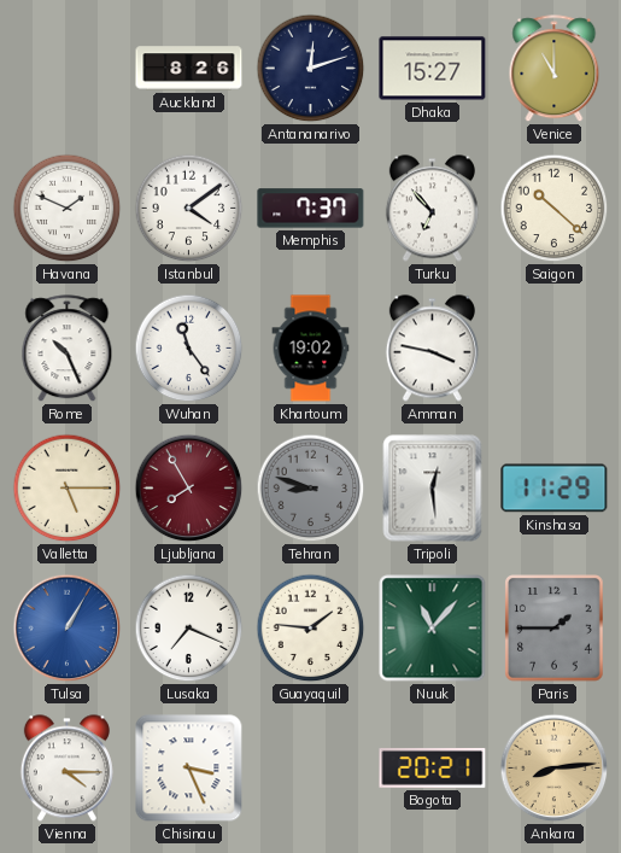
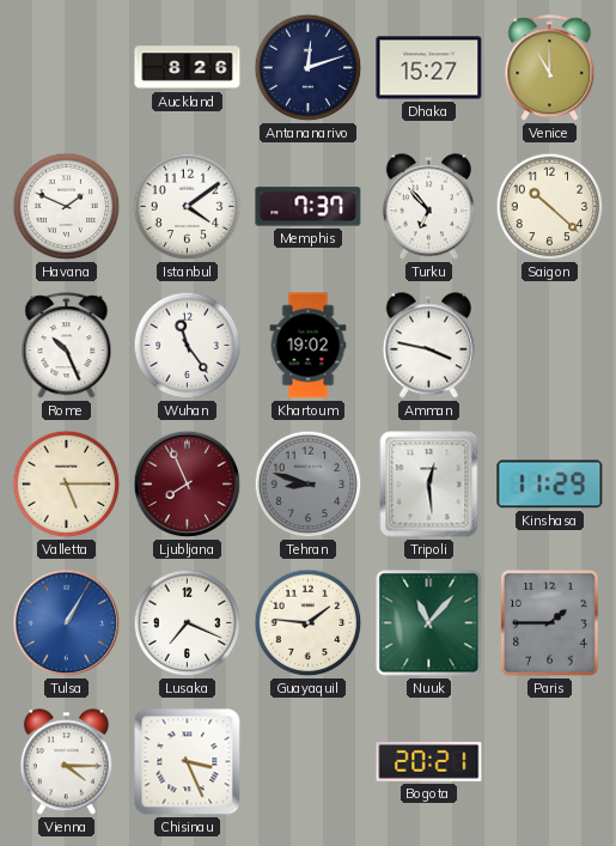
Ljubljana: 7:55 -> 7:56
Ankara: 8:14 -> none
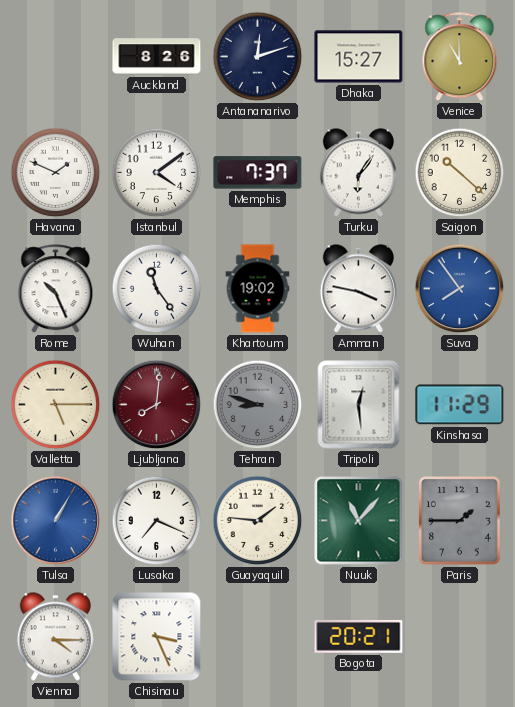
Turku: 6:53 -> 6:06
Suva: none -> 7:54
Ljubljana: 7:56 -> 8:01
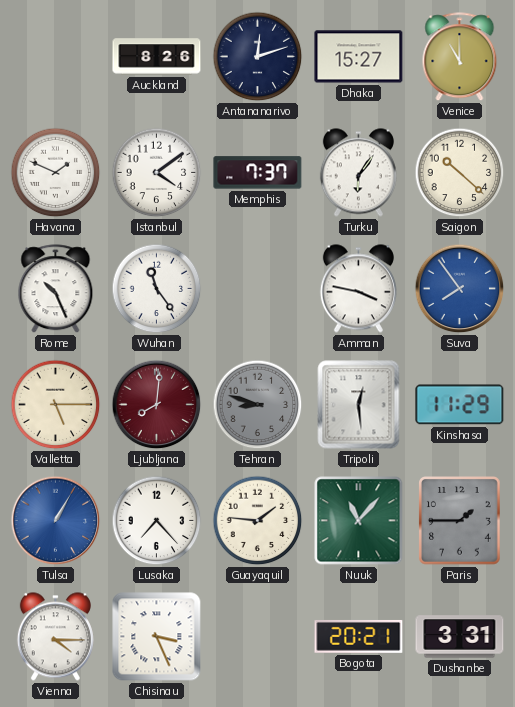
Khartoum: 19:02 -> none
Lusaka: 7:19 -> 7:23
Dushanbe: none -> 3:31
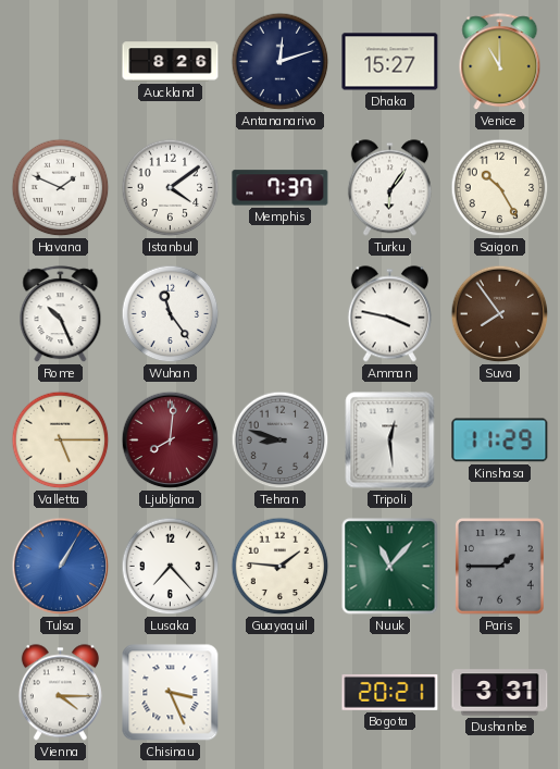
Saigon: 10:22 -> 10:25
Suva dial: blue -> brown
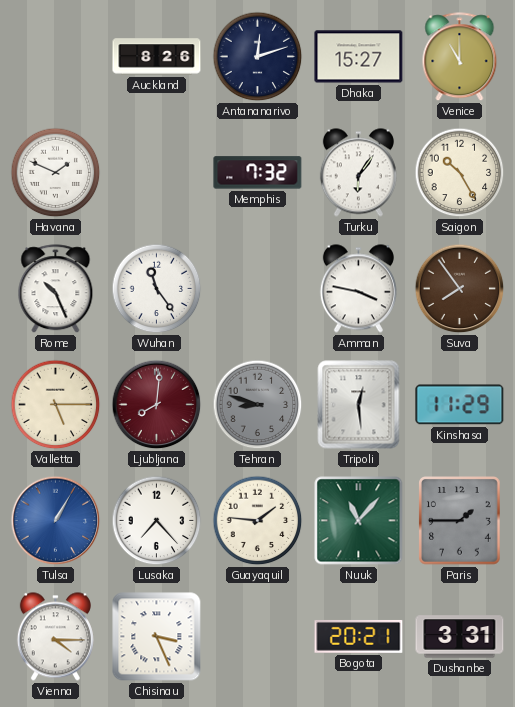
Istanbul: 4:09 -> none
Memphis: 7:37 -> 7:32
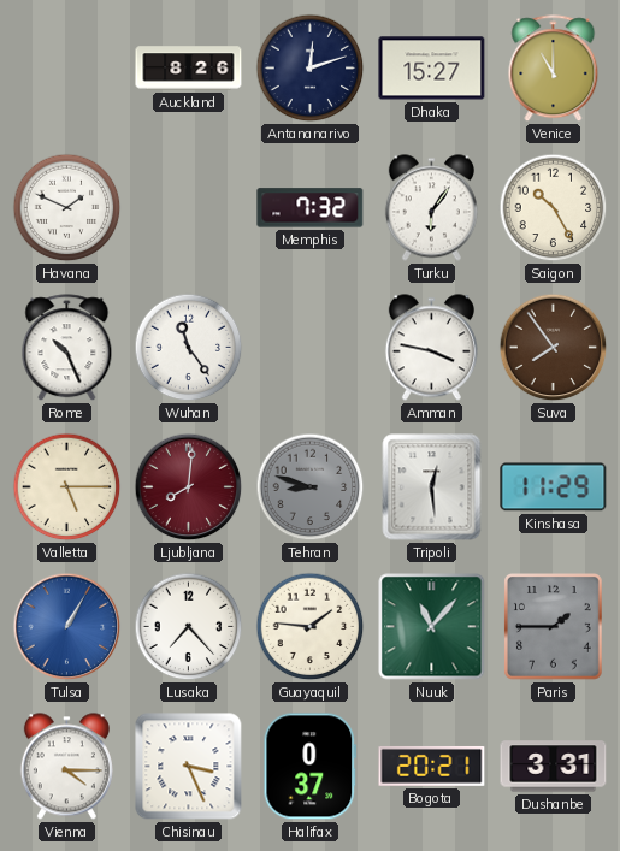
Halifax: none -> 0:37
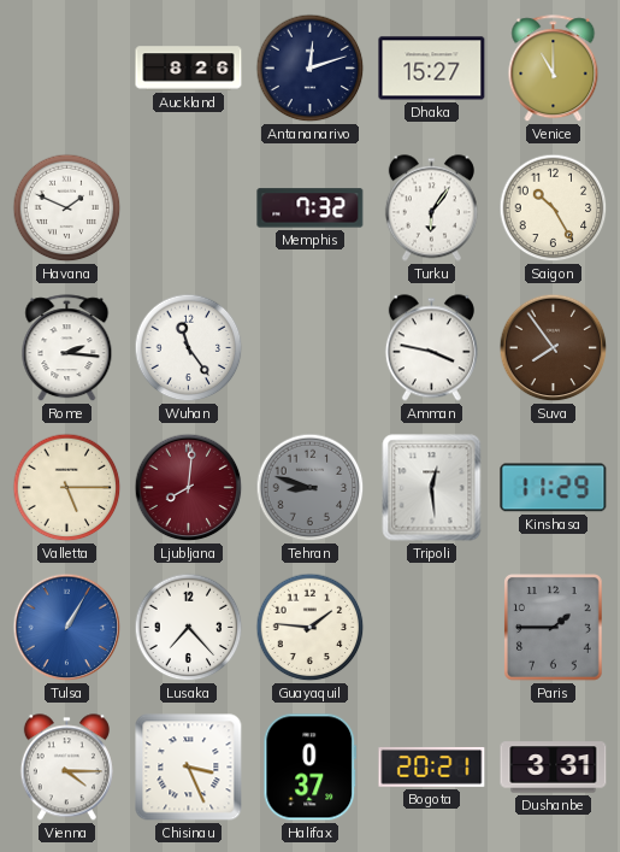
Rome: 10:26 -> 2:16
Nuuk: 11:07 -> none
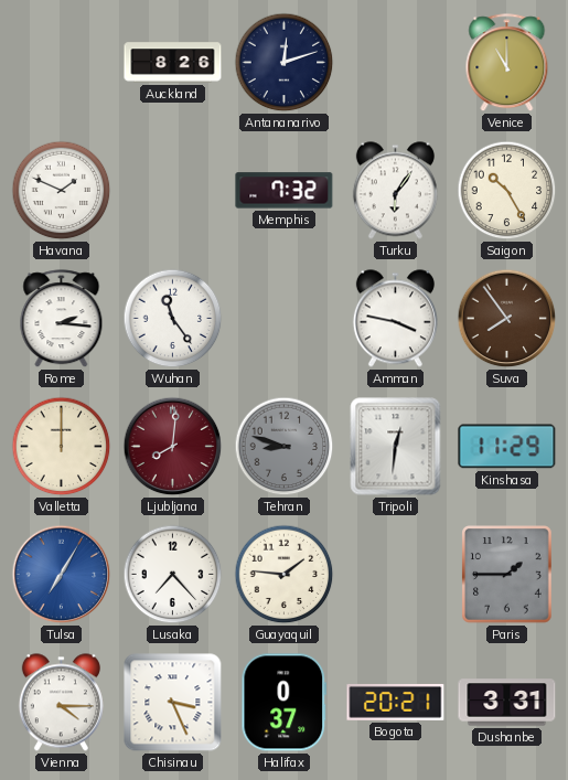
Dhaka: 15:27 -> none
Valletta: 5:15 -> 12:00
Tripoli: 12:29 -> 12:31
Tulsa: 1:05 -> 7:05
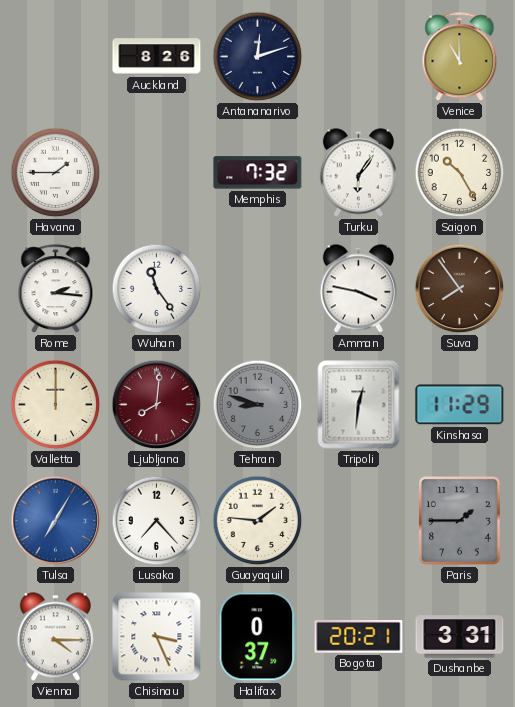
Havana: 1:49 -> 1:45
